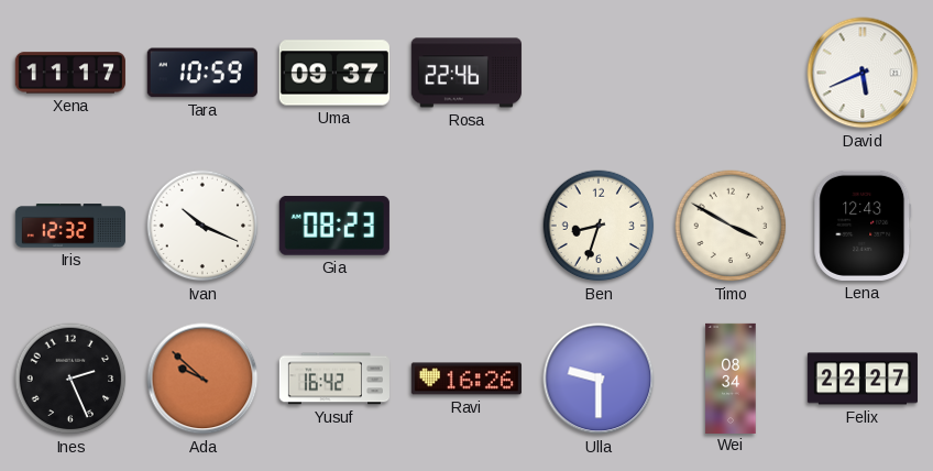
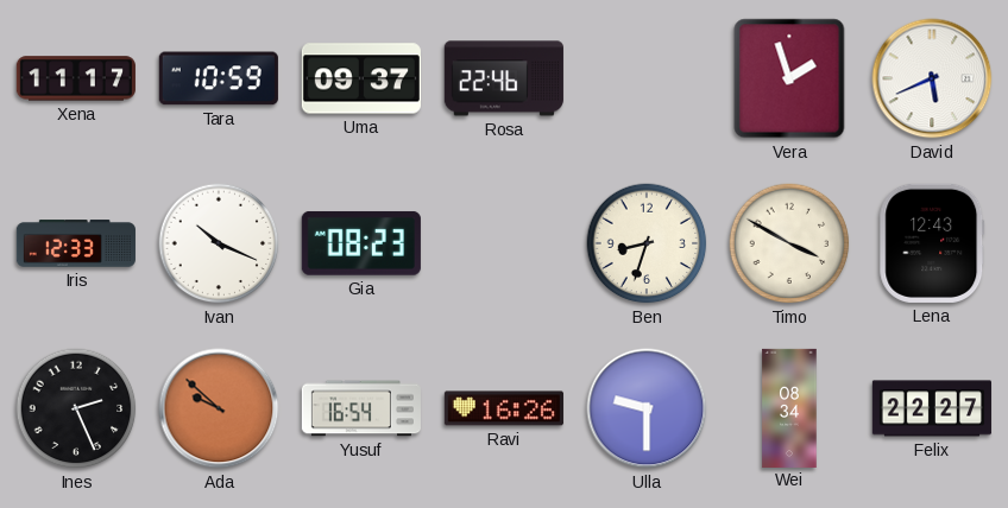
Vera: none -> 1:57
Iris: 12:32 -> 12:33
Yusuf: 16:42 -> 16:54
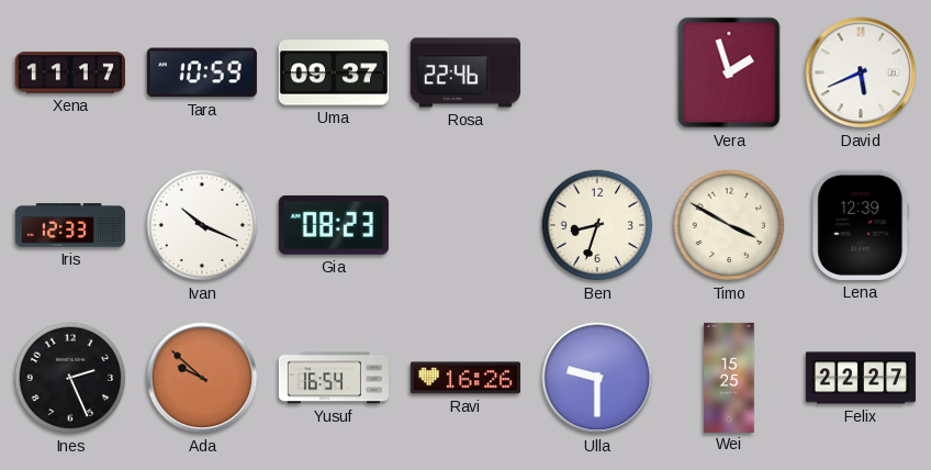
Lena: 12:43 -> 12:39
Wei: 08:34 -> 15:25
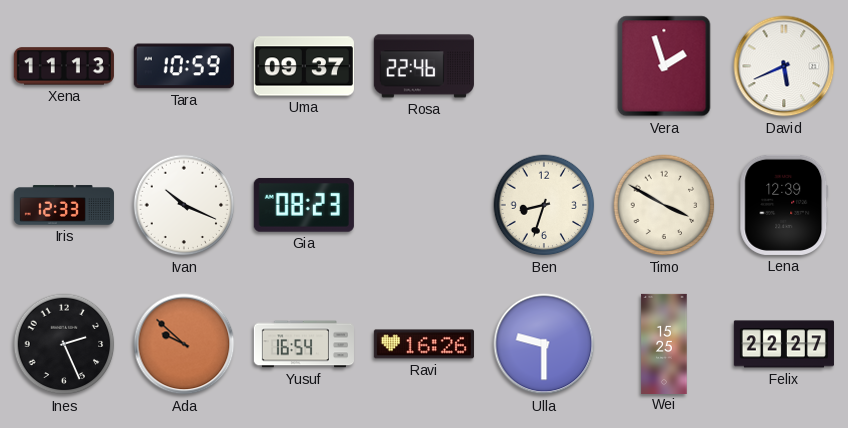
Xena: 11:17 -> 11:13
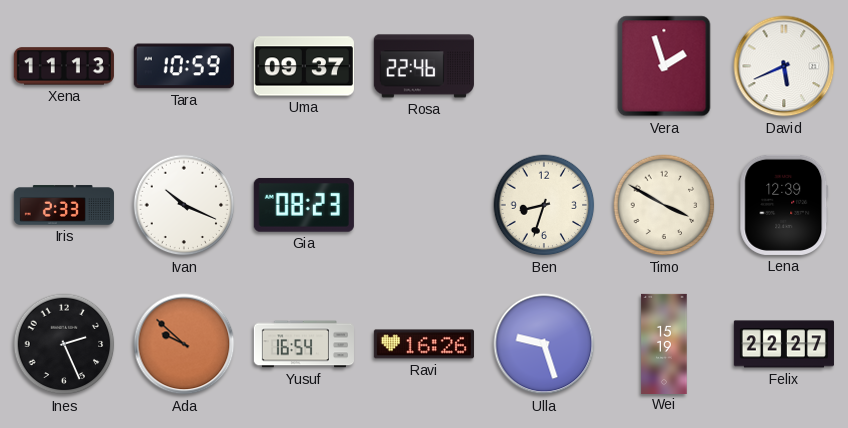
Iris: 12:33 -> 2:33
Ulla: 9:30 -> 9:27
Wei: 15:25 -> 15:19
